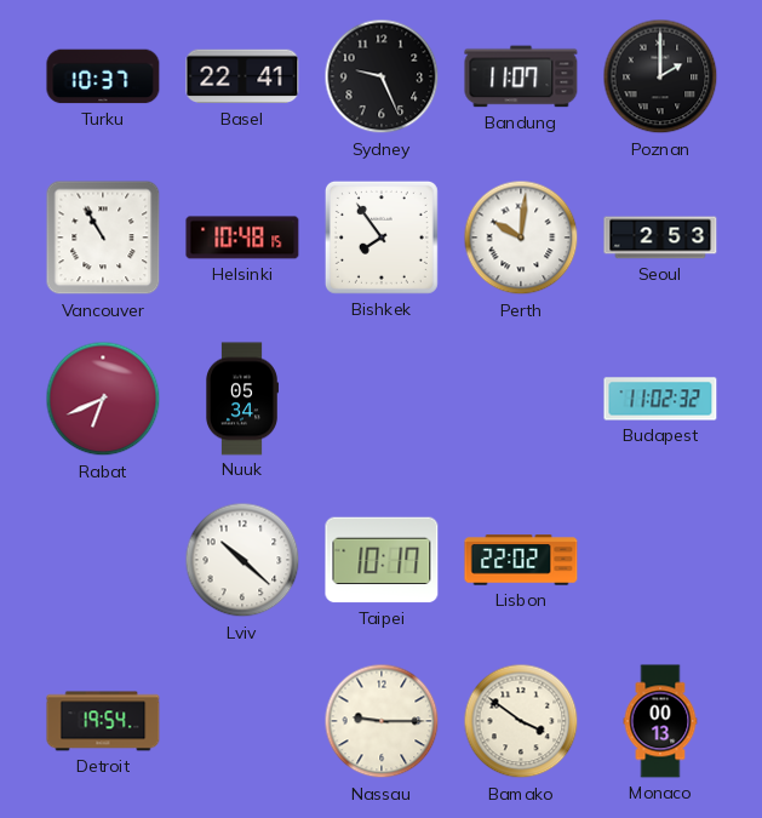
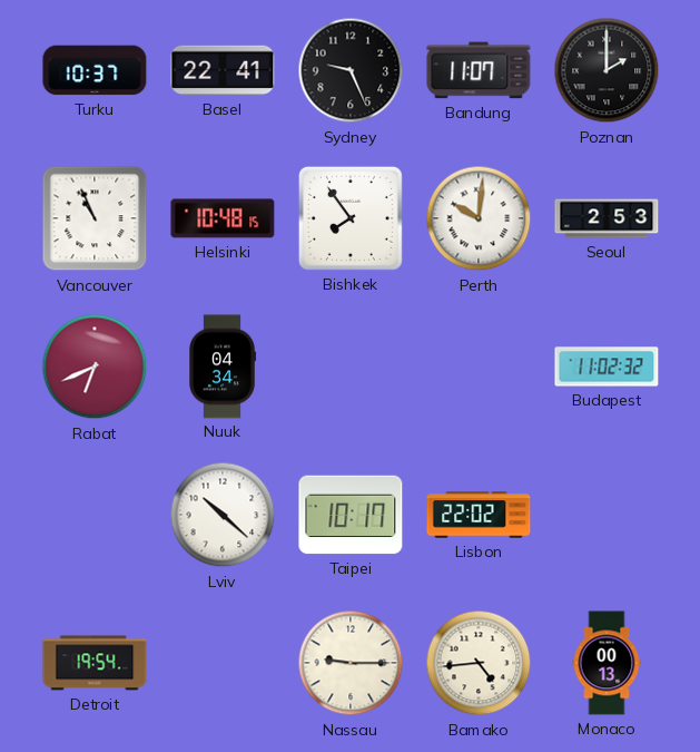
Vancouver: 10:55 -> 10:56
Nuuk: 05:34 -> 04:34
Bamako: 3:51 -> 4:44
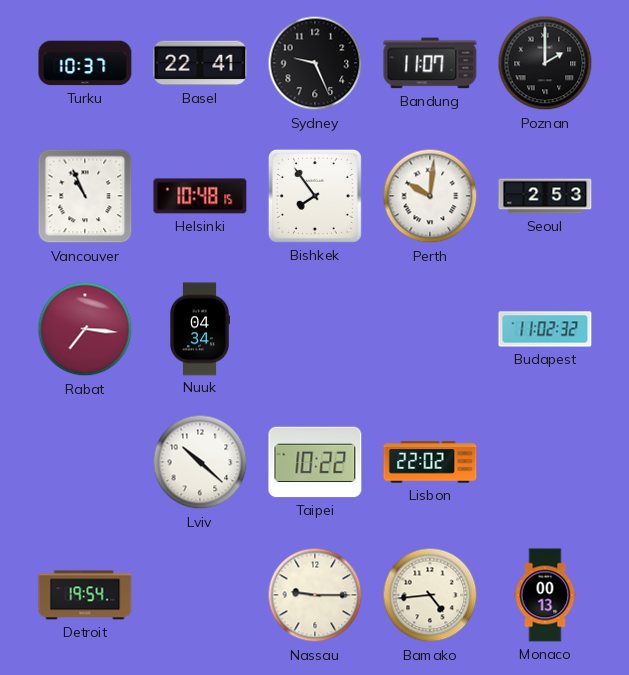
Rabat: 6:41 -> 7:16
Taipei: 10:17 -> 10:22
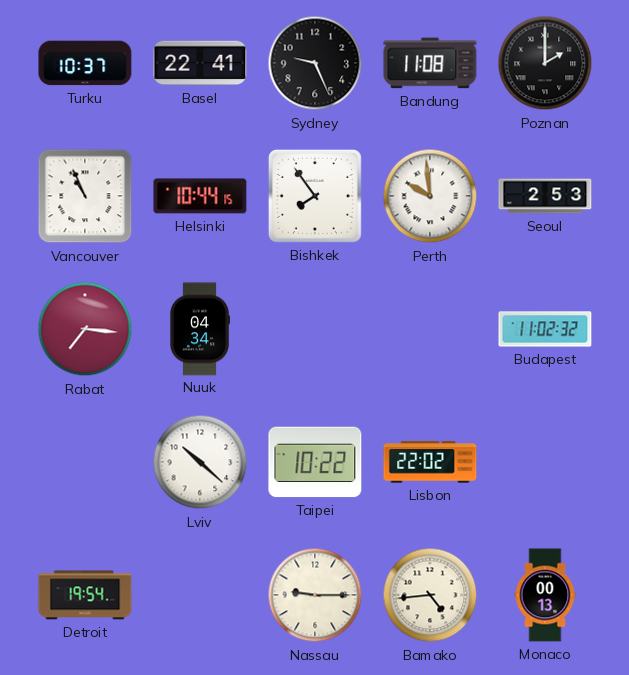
Bandung: 11:07 -> 11:08
Helsinki: 10:48 -> 10:44
Perth: 10:01 -> 9:59
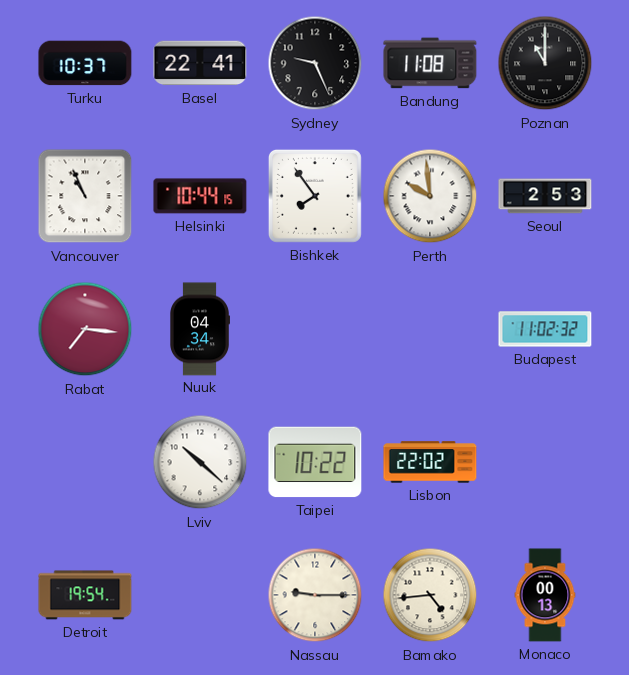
Poznan: 2:00 -> 11:00
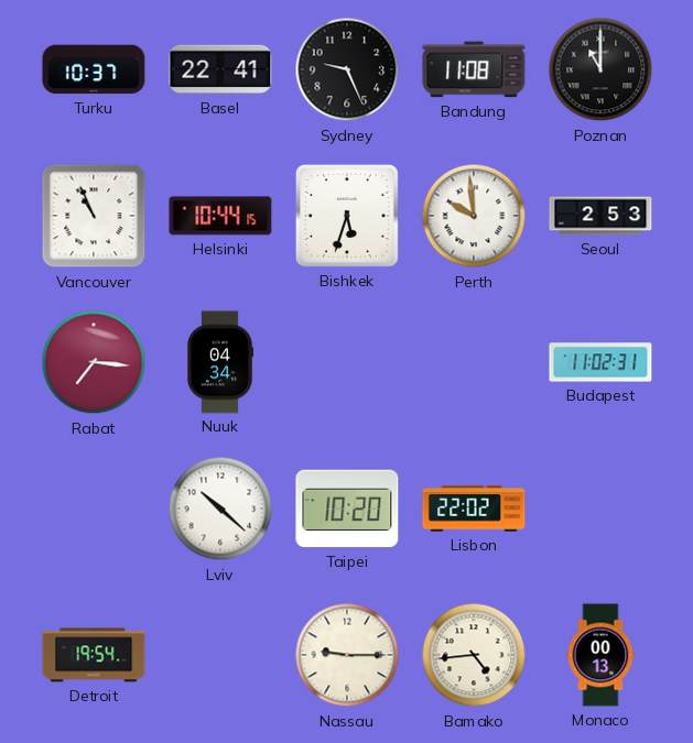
Bishkek: 7:54 -> 5:33
Budapest: 11:02:32 -> 11:02:31
Taipei: 10:22 -> 10:20
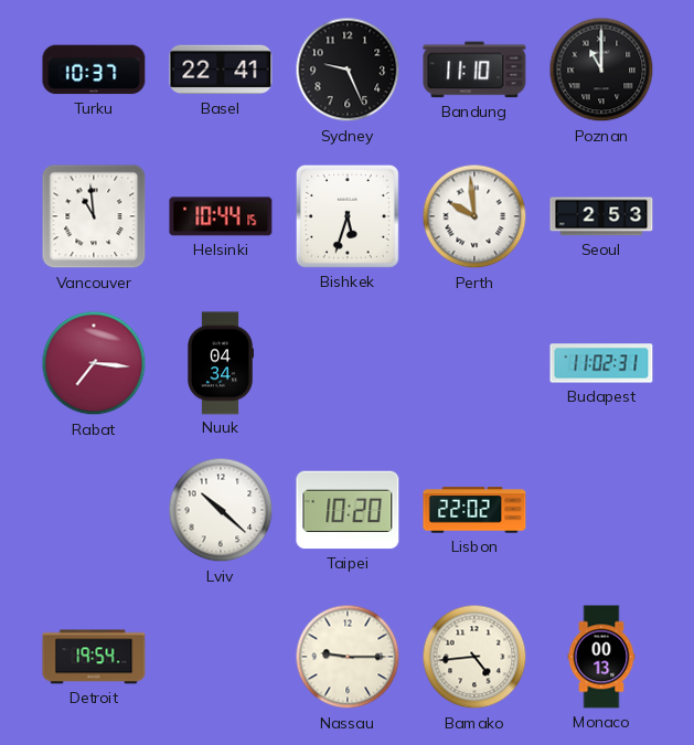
Bandung: 11:08 -> 11:10
Vancouver: 10:56 -> 10:59
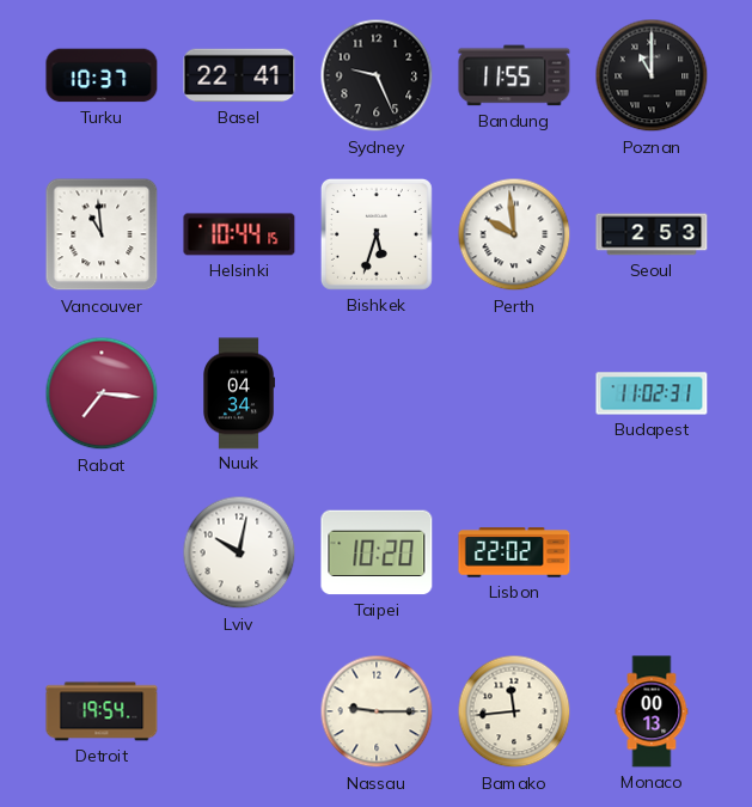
Bandung: 11:10 -> 11:55
Lviv: 10:22 -> 10:02
Bamako: 4:44 -> 11:44
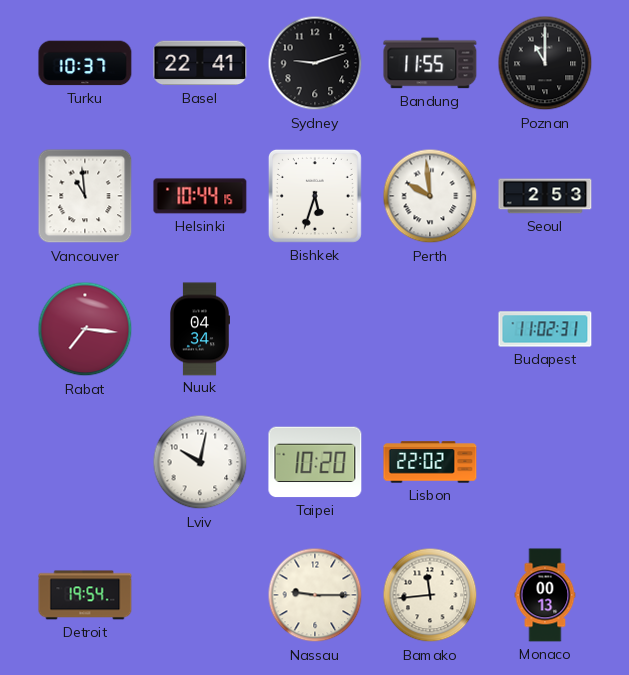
Sydney: 9:26 -> 9:12
